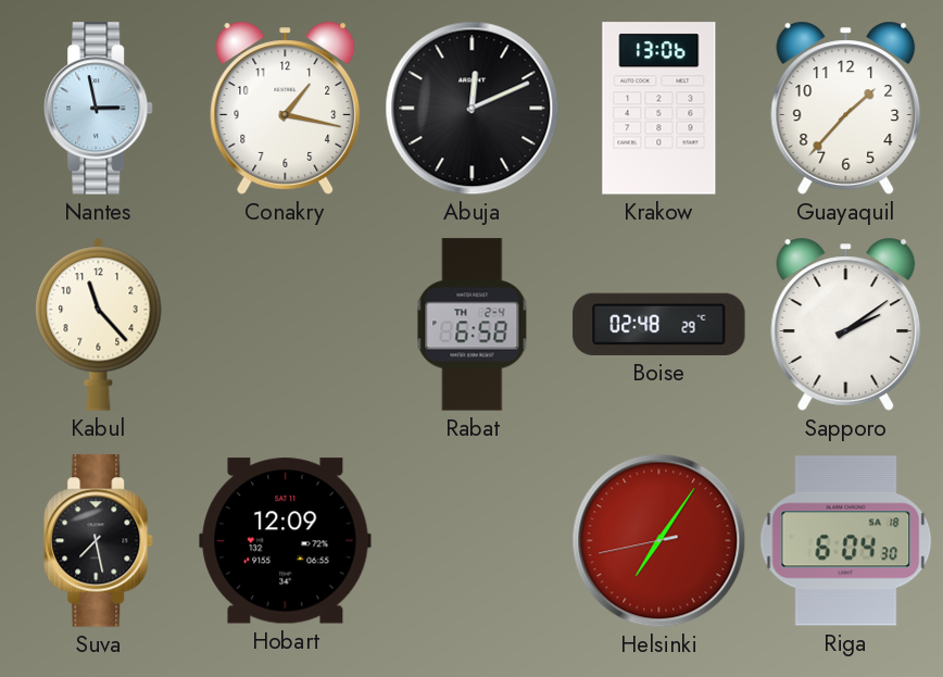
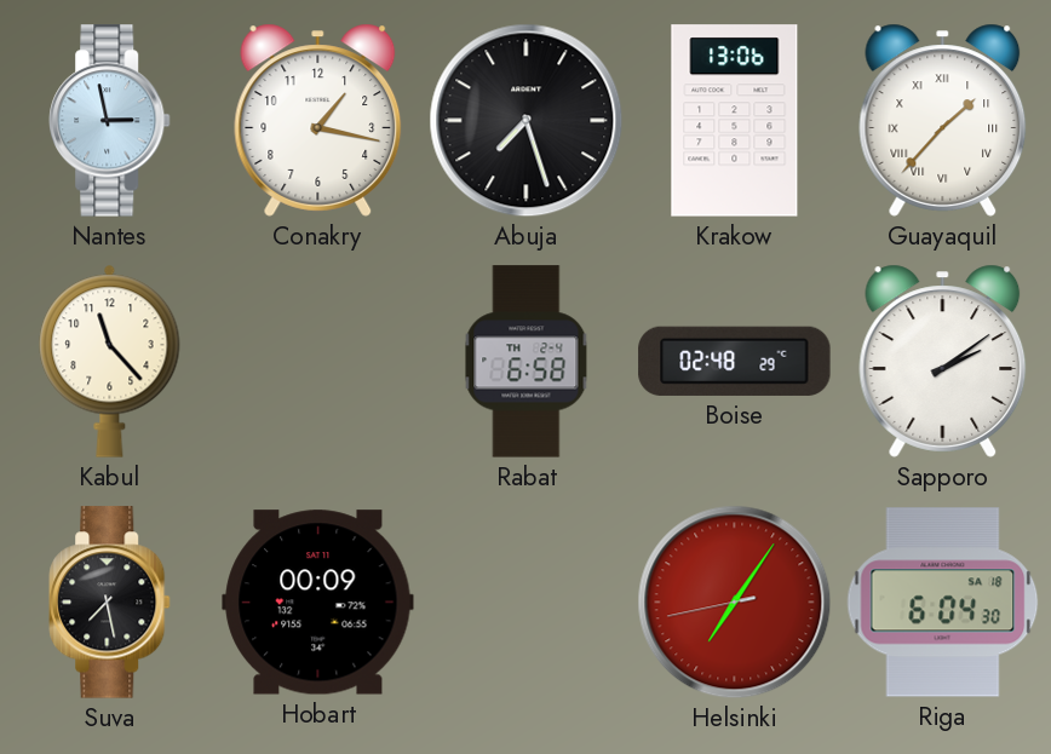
Abuja: 12:11 -> 7:27
Guayaquil numerals: Arabic -> Roman
Hobart: 12:09 -> 00:09
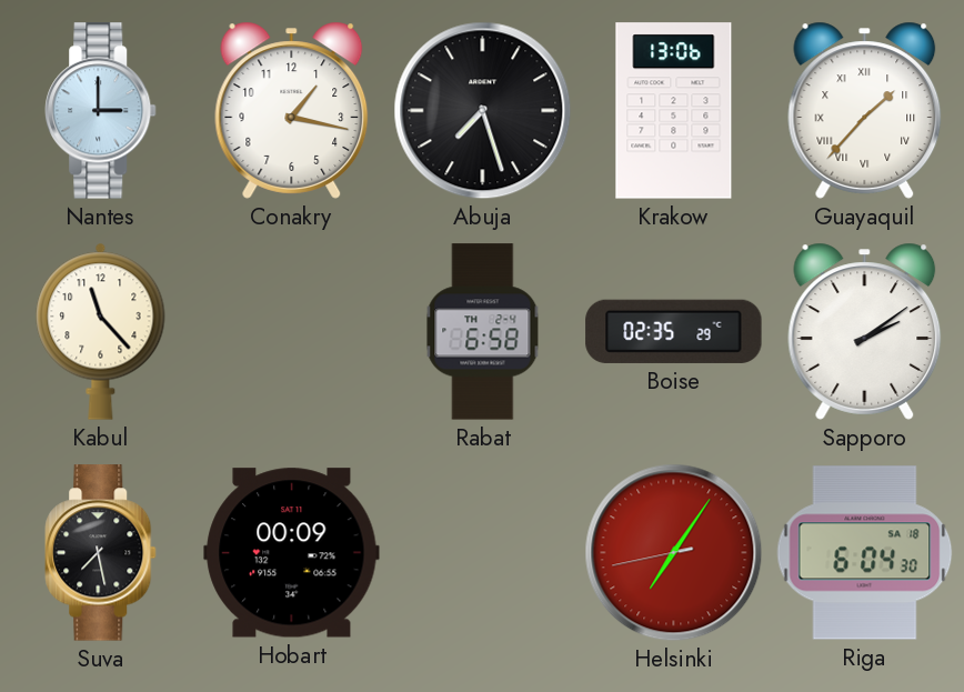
Nantes: 2:58 -> 3:00
Boise: 02:48 -> 02:35
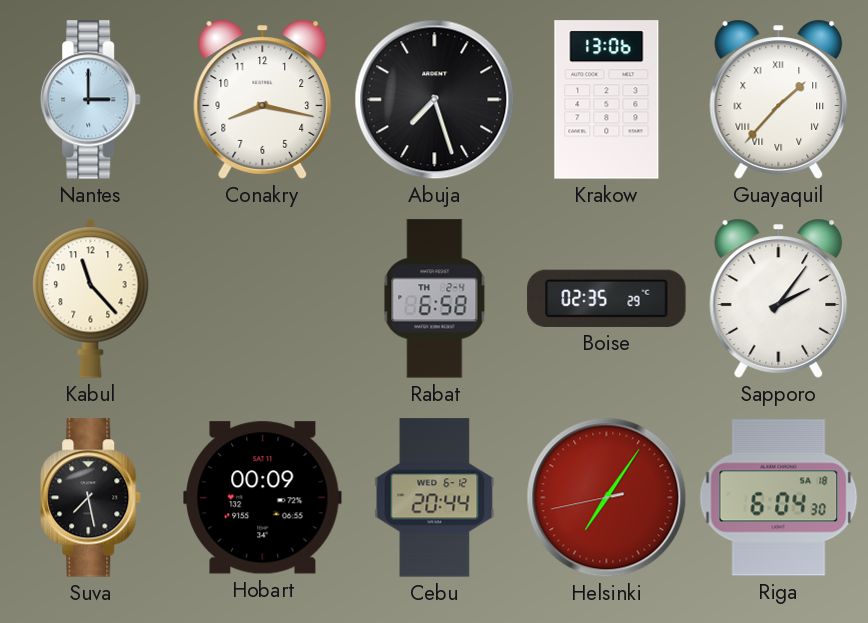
Conakry: 1:17 -> 8:17
Sapporo: 2:09 -> 2:06
Cebu: none -> 20:44
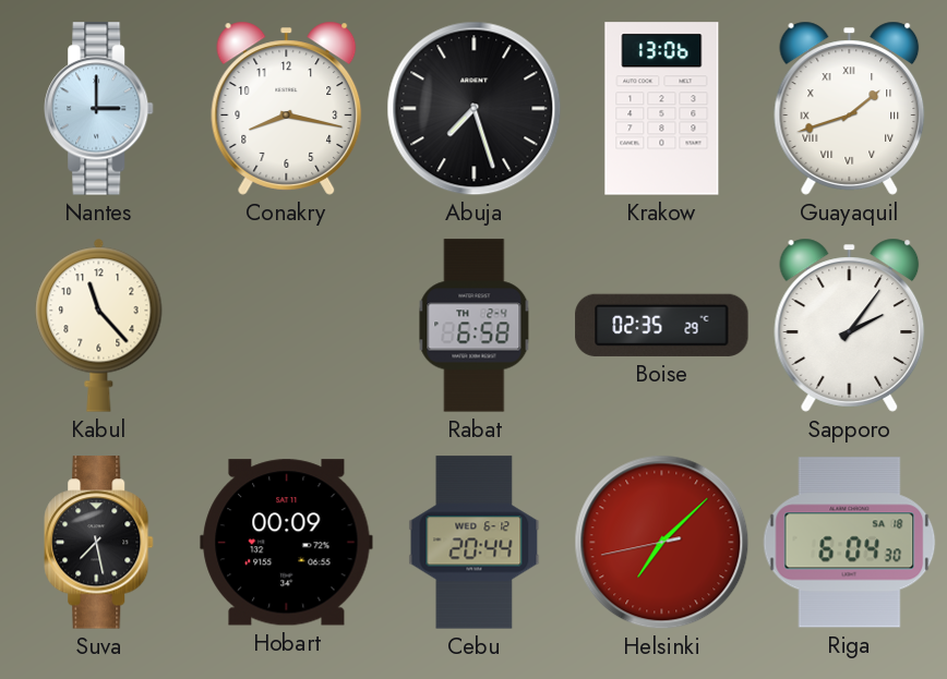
Guayaquil: 1:37 -> 1:42
Helsinki: 7:05 -> 7:07
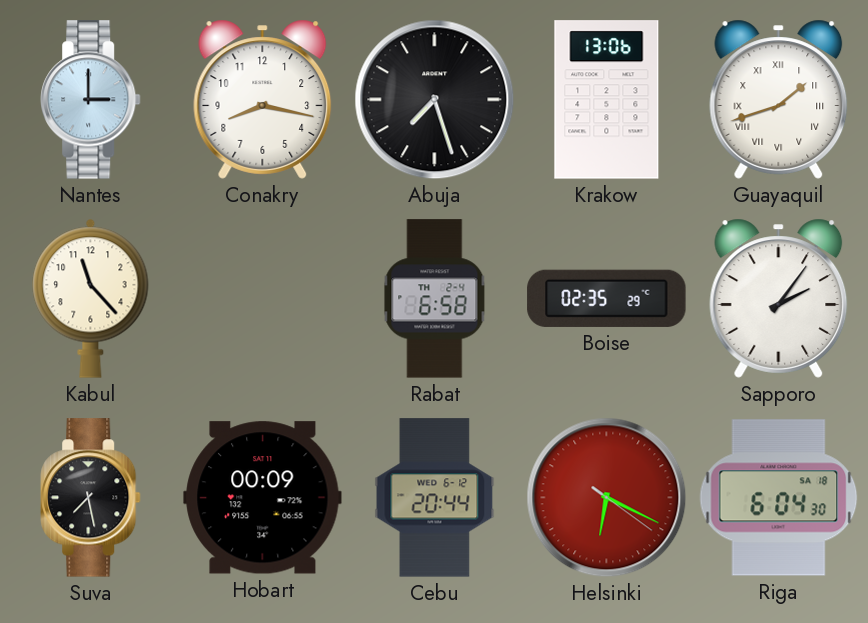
Helsinki: 7:07 -> 6:19
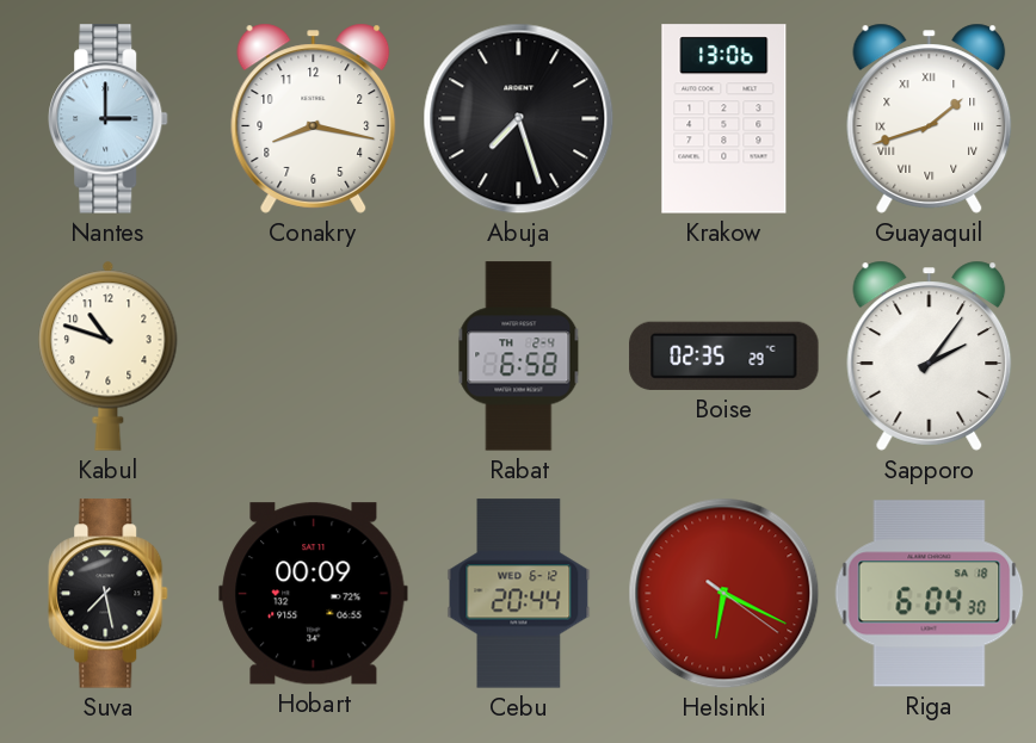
Kabul: 11:23 -> 10:48
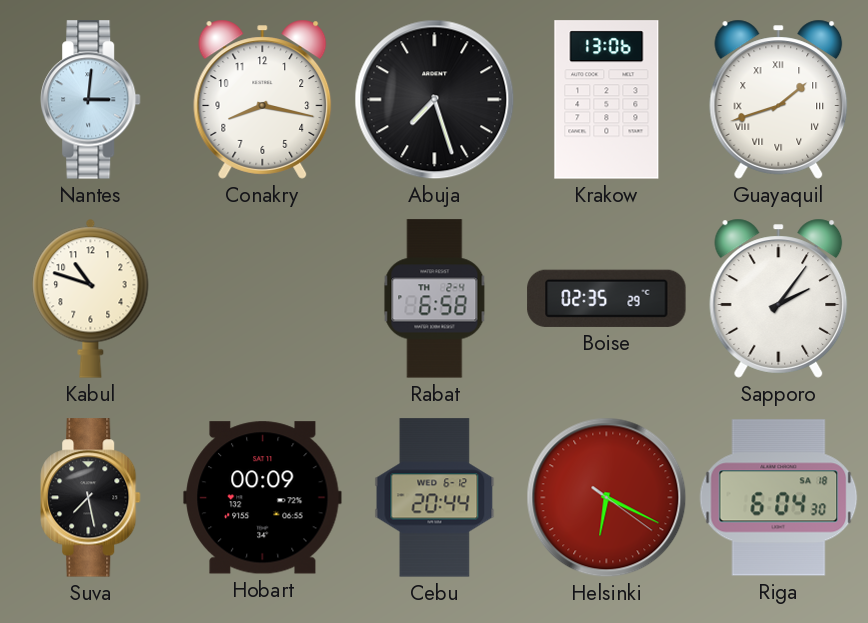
Nantes: 3:00 -> 3:01
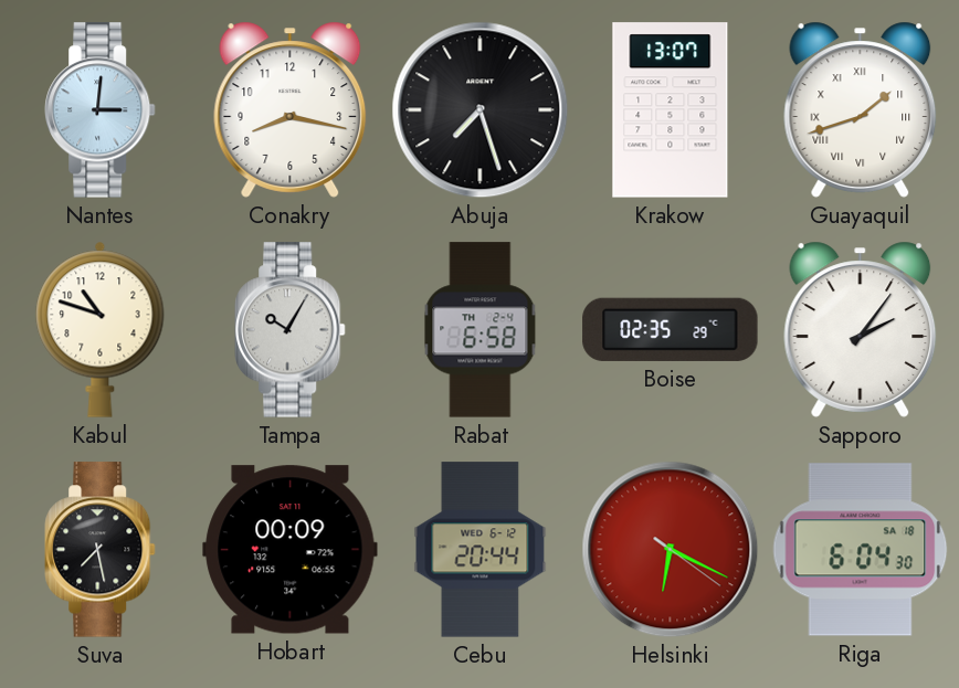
Krakow: 13:06 -> 13:07
Tampa: none -> 10:05
